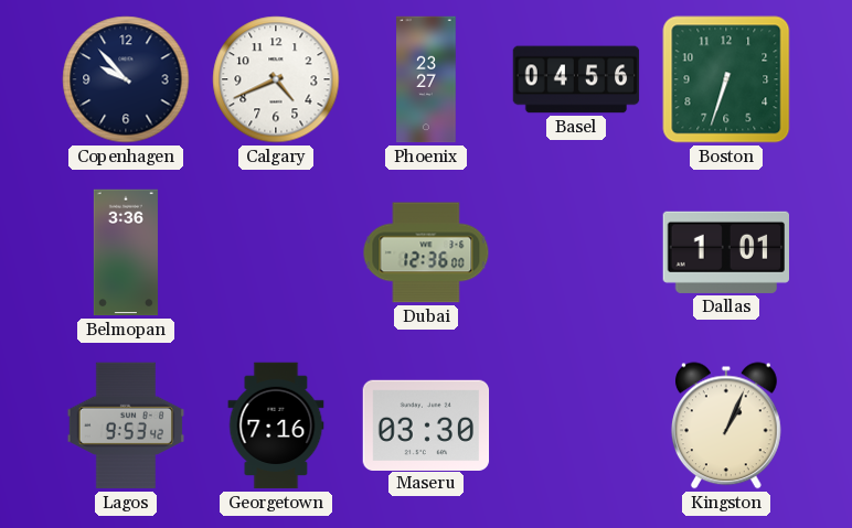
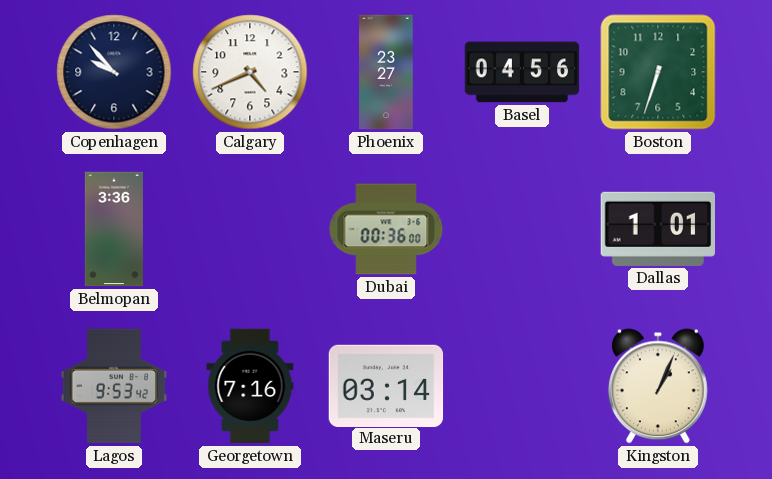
Dubai: 12:36 -> 00:36
Maseru: 03:30 -> 03:14
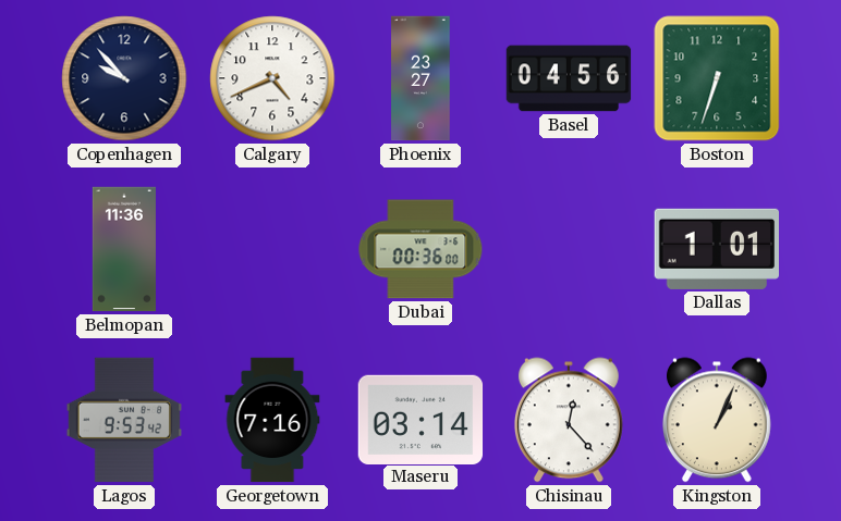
Belmopan: 3:36 -> 11:36
Chisinau: none -> 12:23
